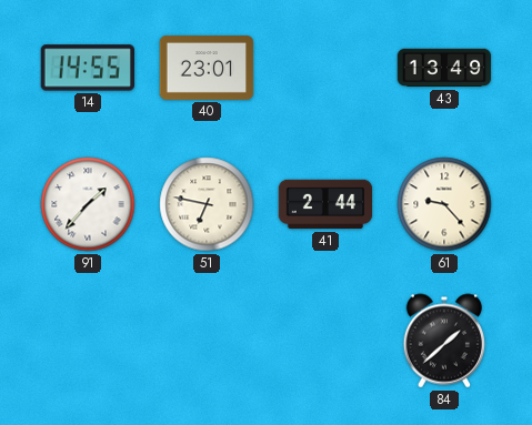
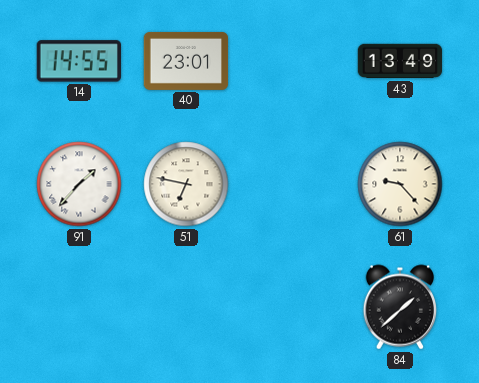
41: 2:44 -> none
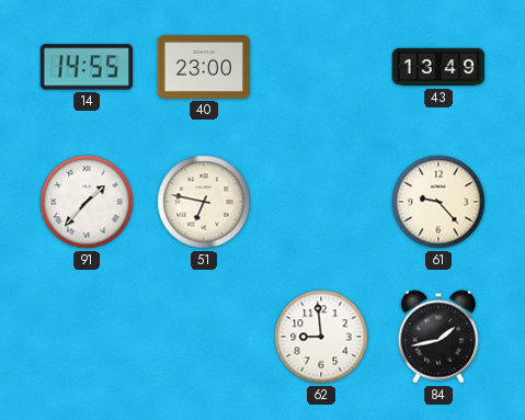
40: 23:01 -> 23:00
62: none -> 8:59
84: 1:38 -> 1:43
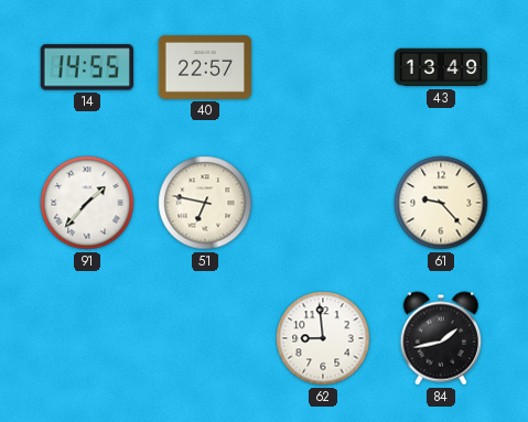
40: 23:00 -> 22:57
